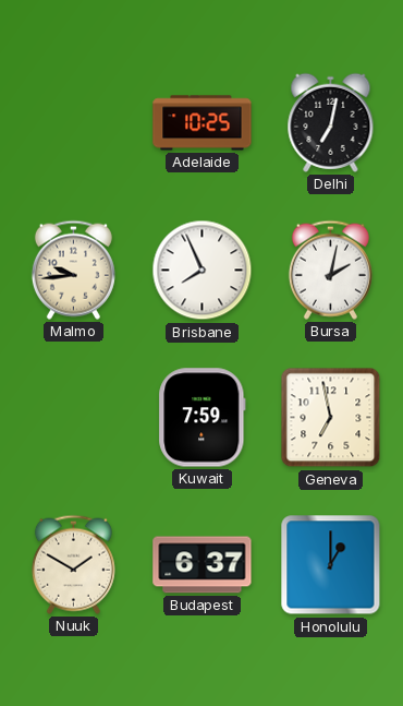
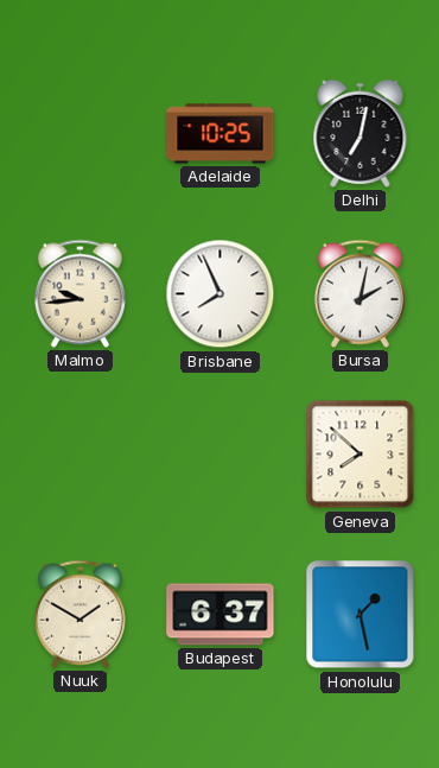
Kuwait: 7:59 -> none
Geneva: 6:58 -> 7:52
Honolulu: 1:00 -> 1:28
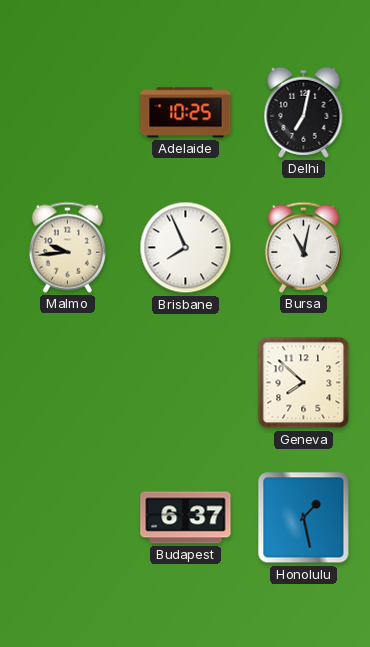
Bursa: 2:02 -> 11:02
Nuuk: 1:50 -> none
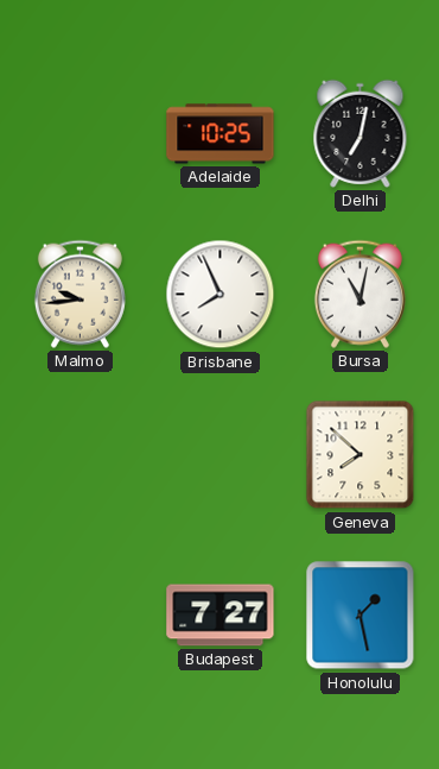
Budapest: 6:37 -> 7:27
